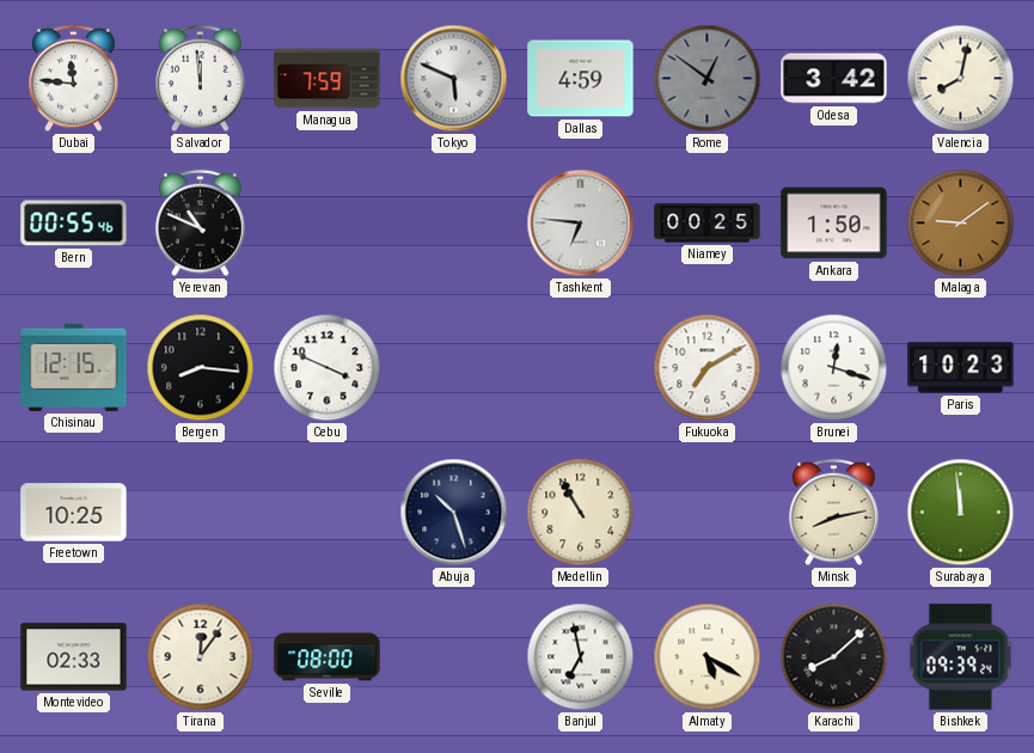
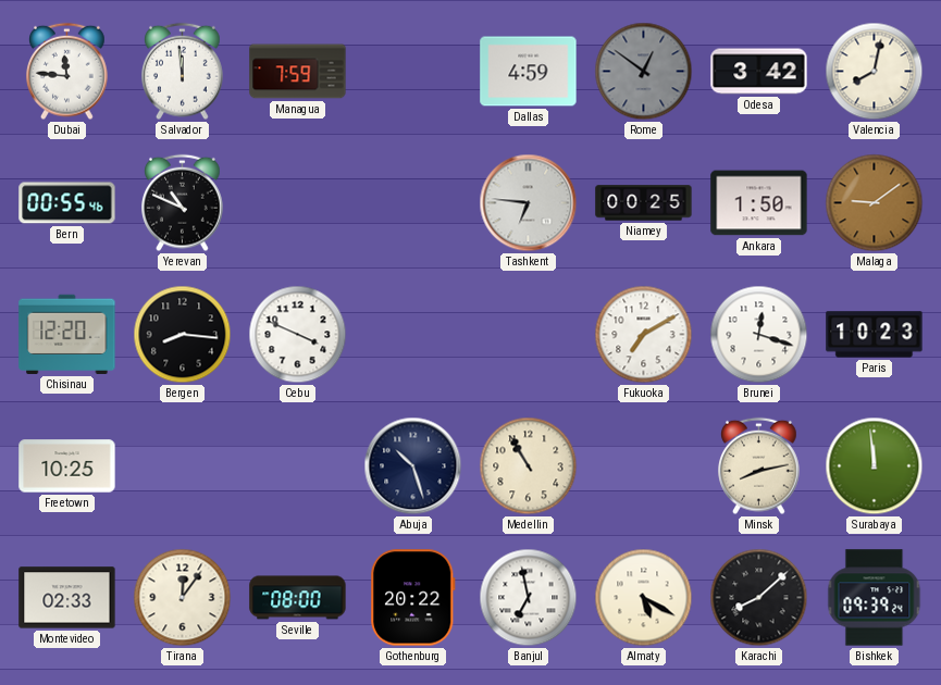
Tokyo: 5:49 -> none
Chisinau: 12:15 -> 12:20
Gothenburg: none -> 20:22
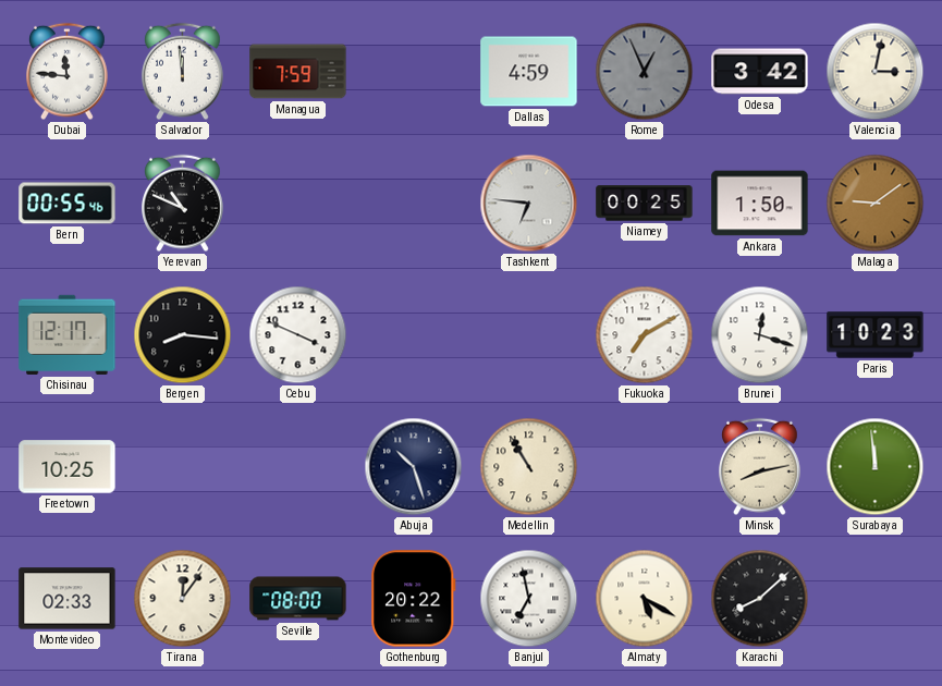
Rome: 12:51 -> 12:56
Valencia: 8:02 -> 3:02
Chisinau: 12:20 -> 12:17
Bishkek: 09:39 -> none
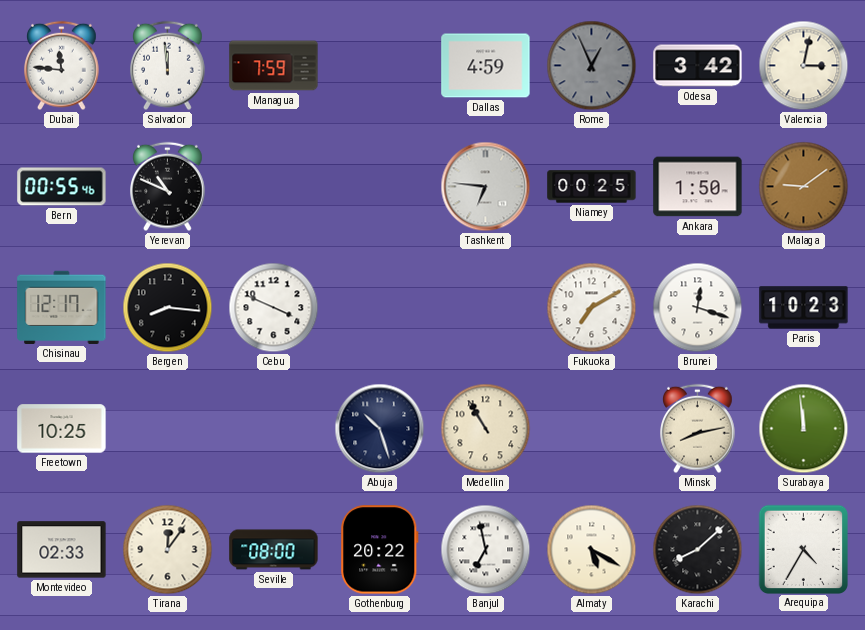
Arequipa: none -> 4:35
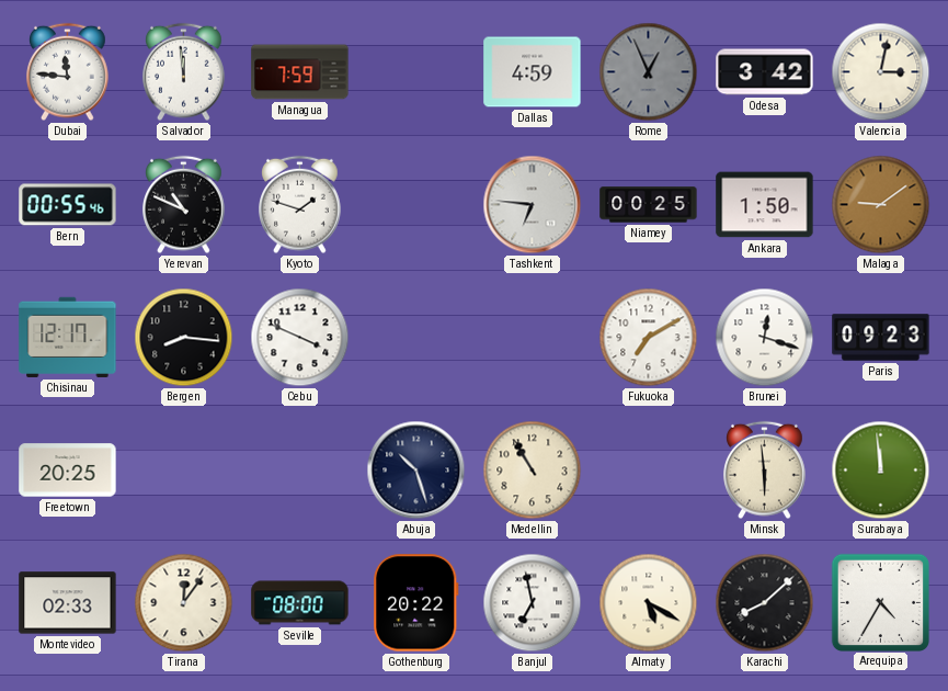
Kyoto: none -> 1:48
Paris: 10:23 -> 09:23
Freetown: 10:25 -> 20:25
Minsk: 8:13 -> 5:59
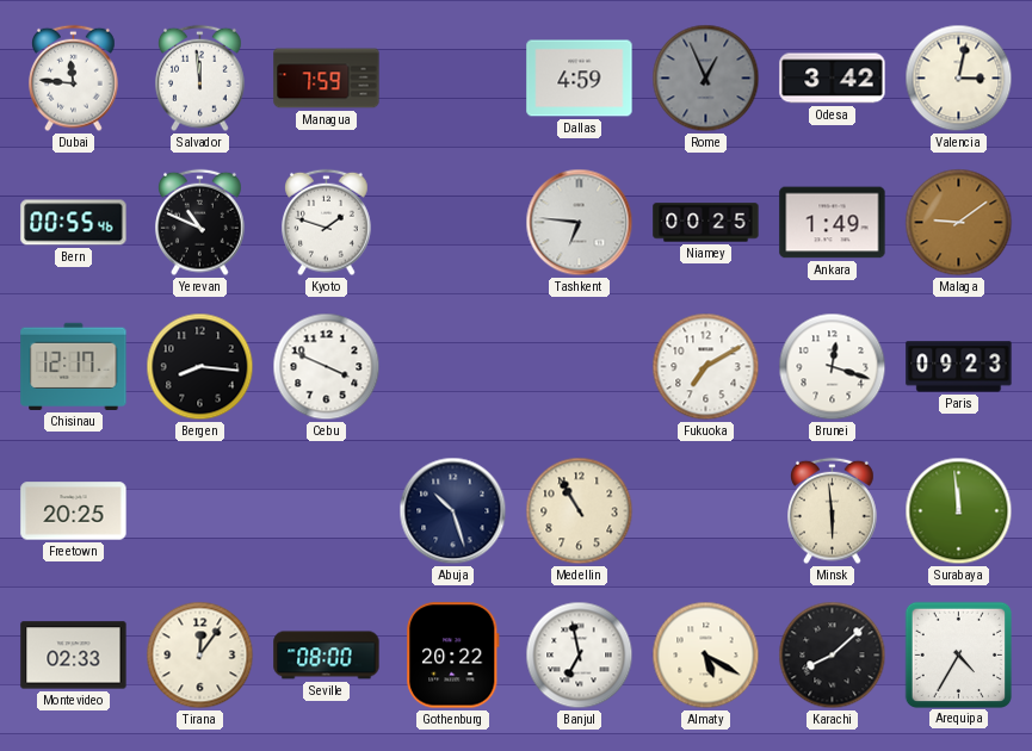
Ankara: 1:50 -> 1:49
